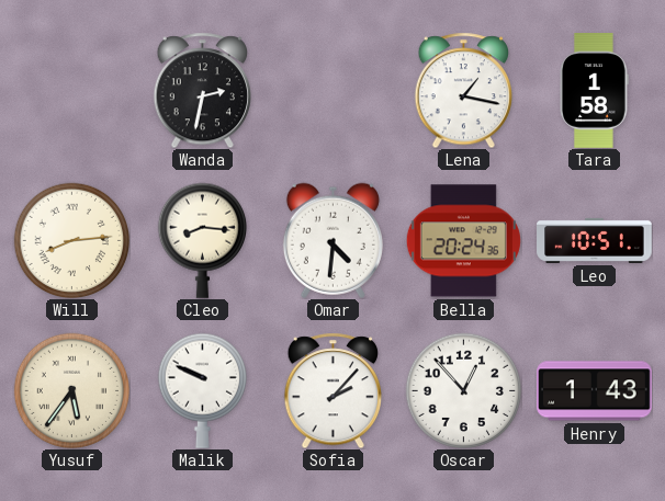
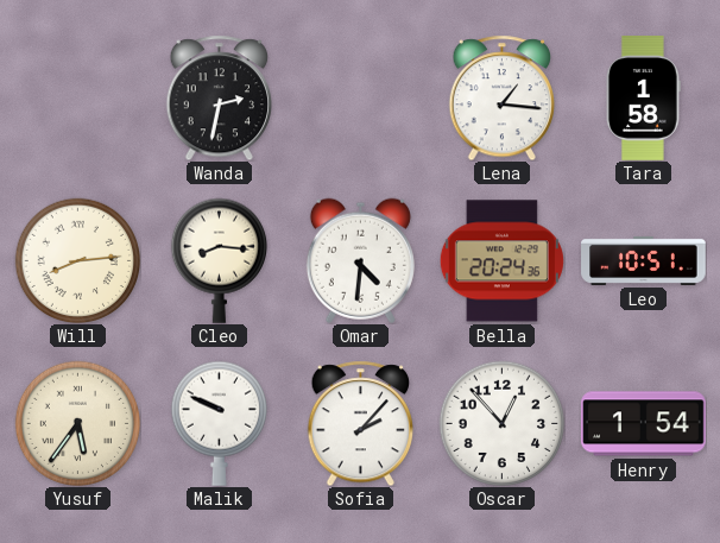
Lena: 1:17 -> 1:16
Henry: 1:43 -> 1:54
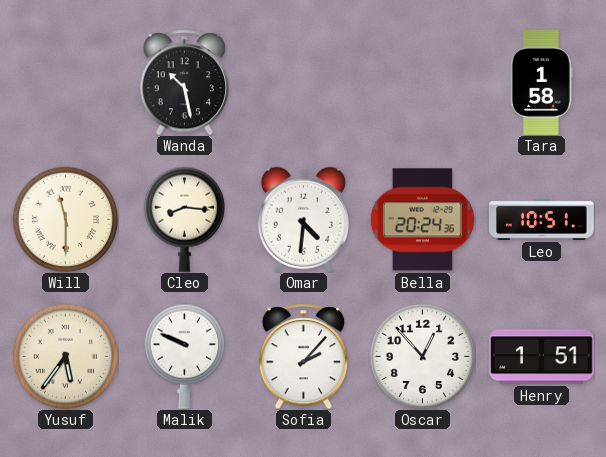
Wanda: 2:32 -> 10:28
Lena: 1:16 -> none
Will: 8:14 -> 11:30
Henry: 1:54 -> 1:51
